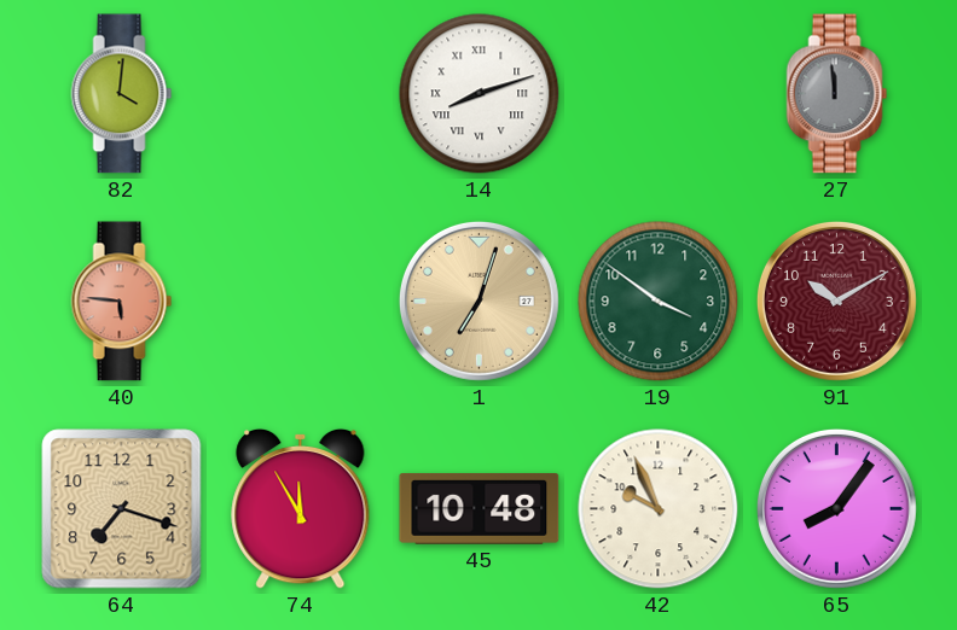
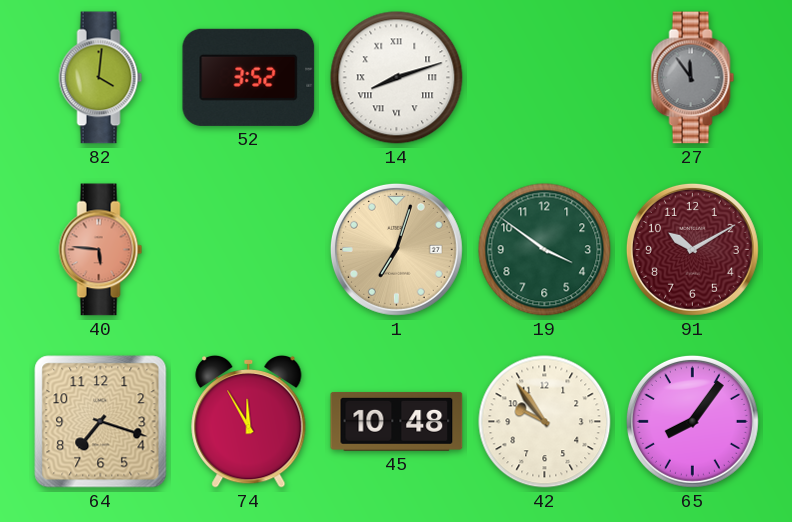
52: none -> 3:52
27: 11:59 -> 11:54
42: 9:56 -> 9:54
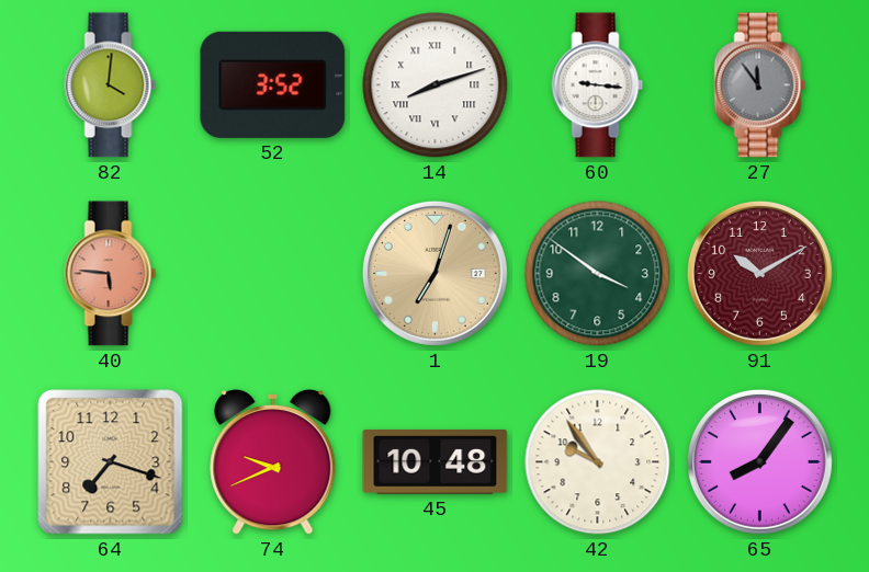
60: none -> 9:16
74: 11:55 -> 9:41
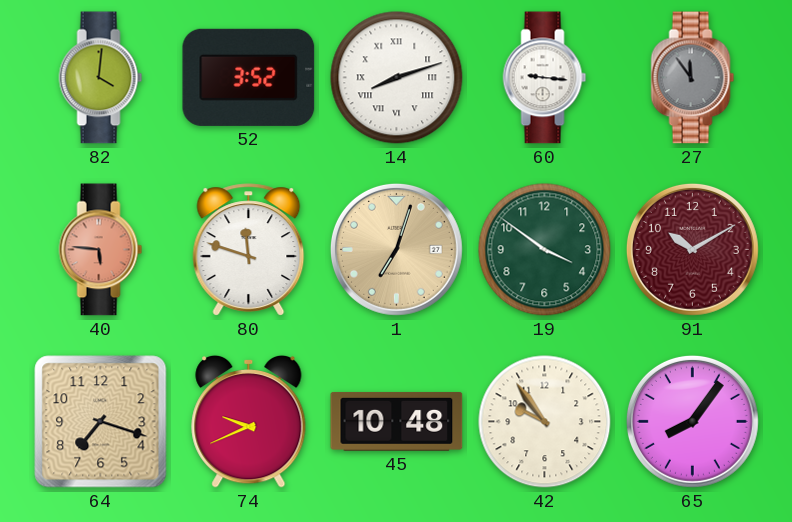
80: none -> 11:48
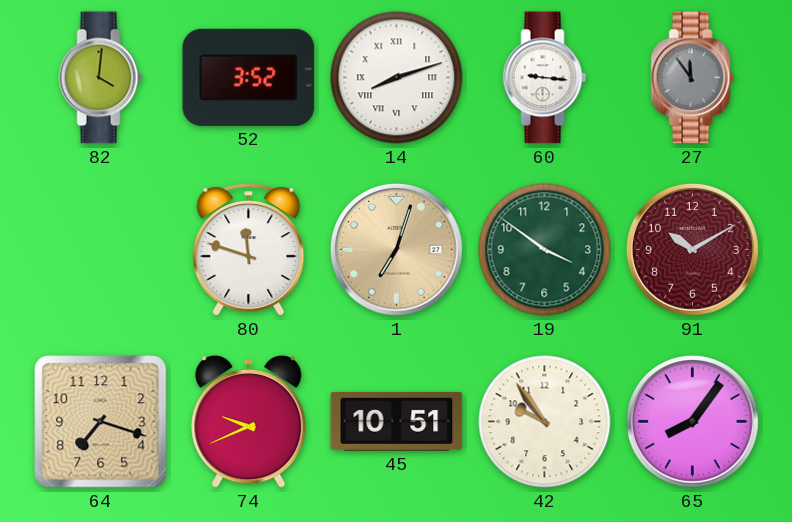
40: 5:46 -> none
45: 10:48 -> 10:51
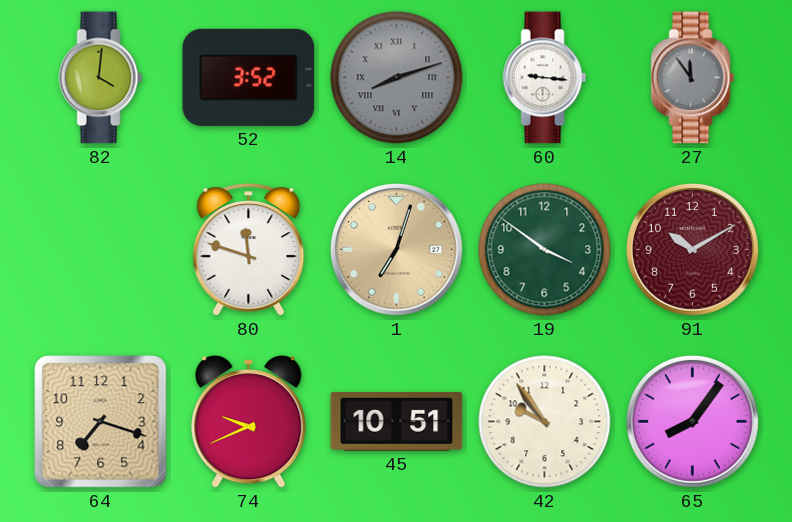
14 dial: white -> grey
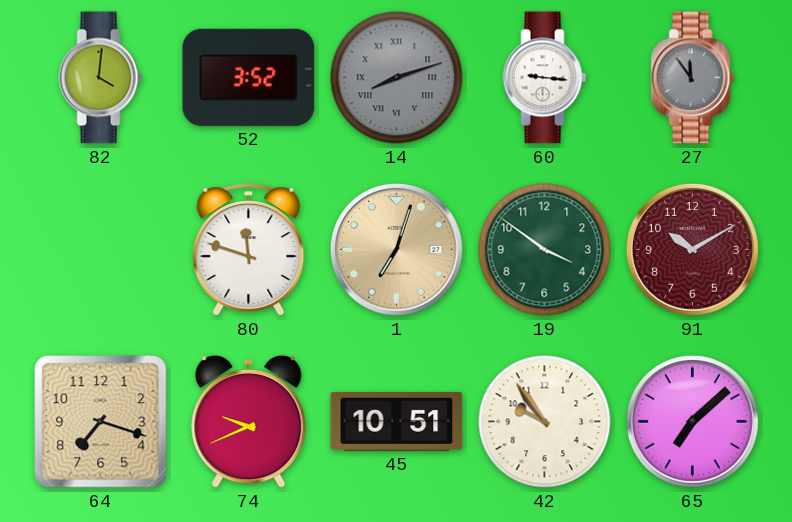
65: 8:06 -> 7:08
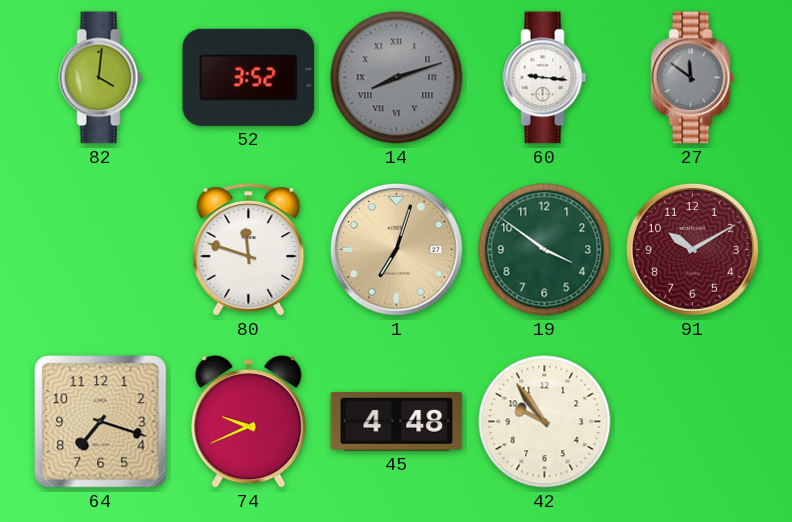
27: 11:54 -> 11:51
45: 10:51 -> 4:48
65: 7:08 -> none
